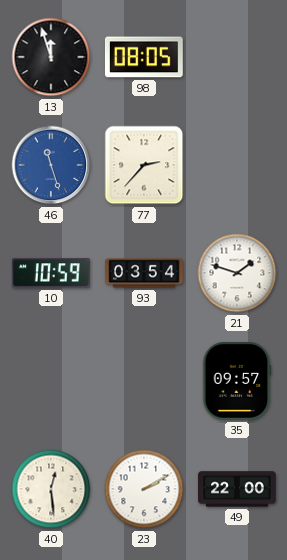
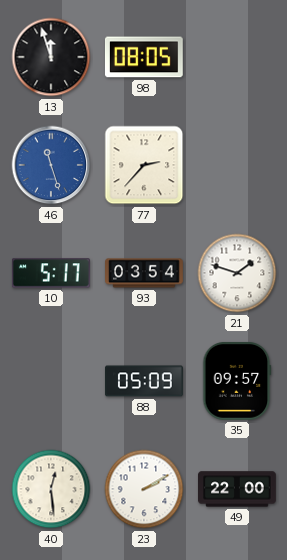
10: 10:59 -> 5:17
88: none -> 05:09
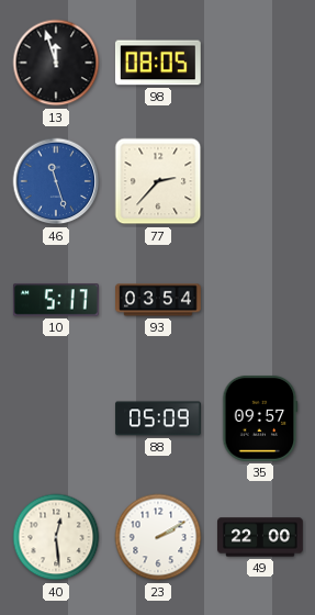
21: 1:48 -> none
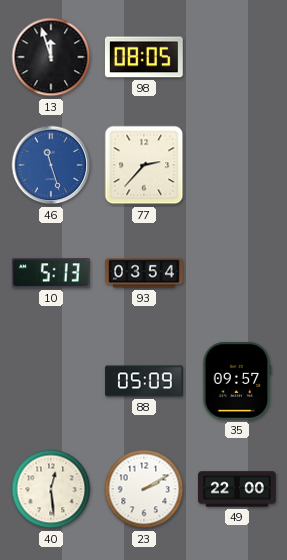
10: 5:17 -> 5:13
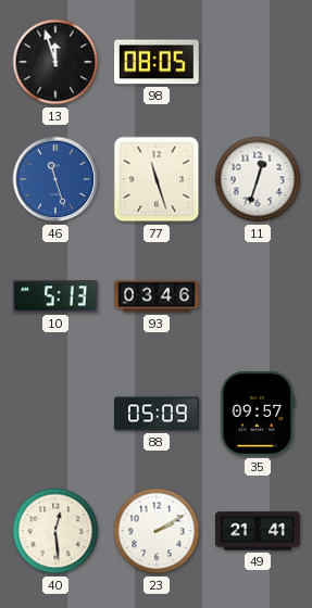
77: 2:37 -> 11:27
11: none -> 12:33
93: 03:54 -> 03:46
49: 22:00 -> 21:41
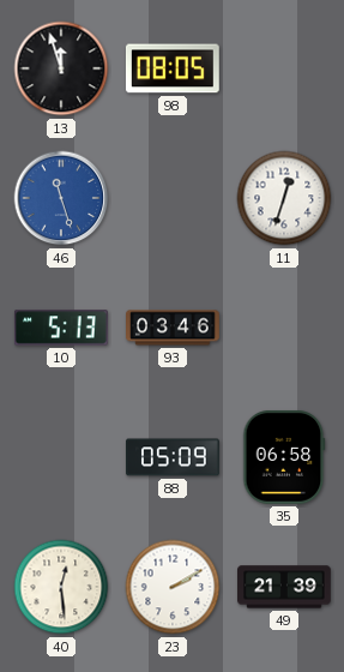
77: 11:27 -> none
35: 09:57 -> 06:58
49: 21:41 -> 21:39
